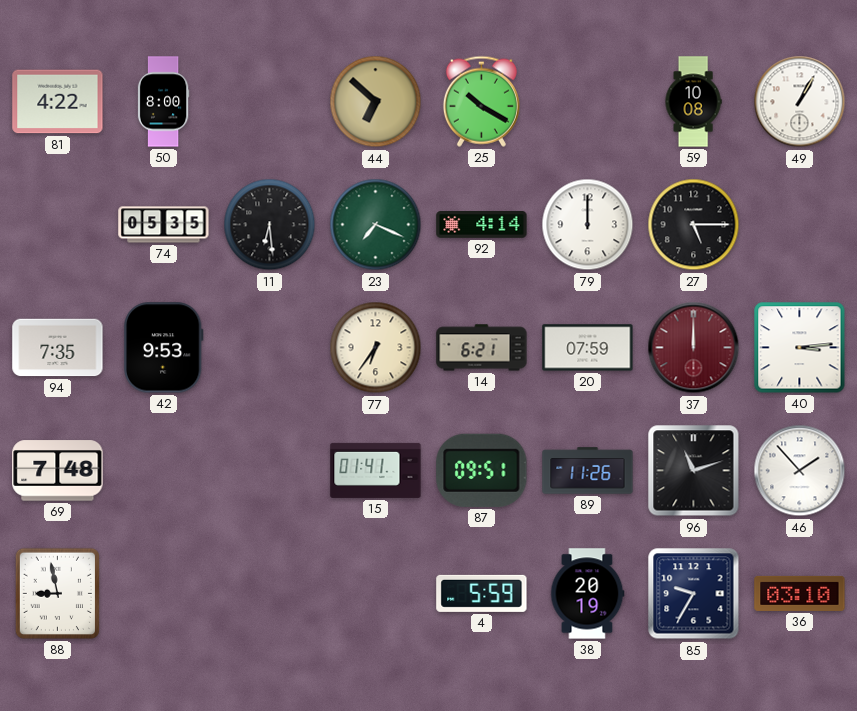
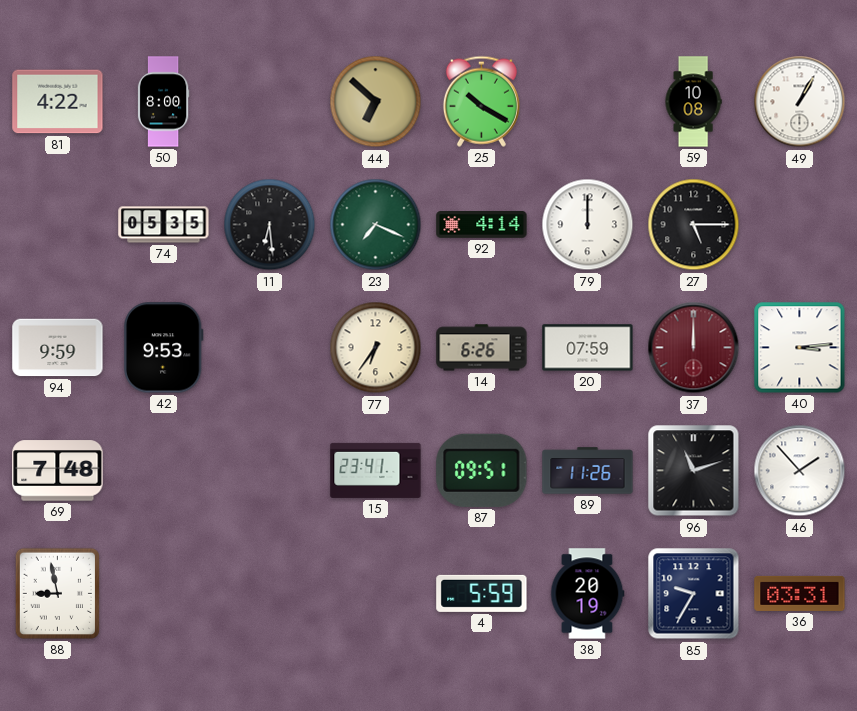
94: 7:35 -> 9:59
14: 6:21 -> 6:26
15: 01:41 -> 23:41
36: 03:10 -> 03:31
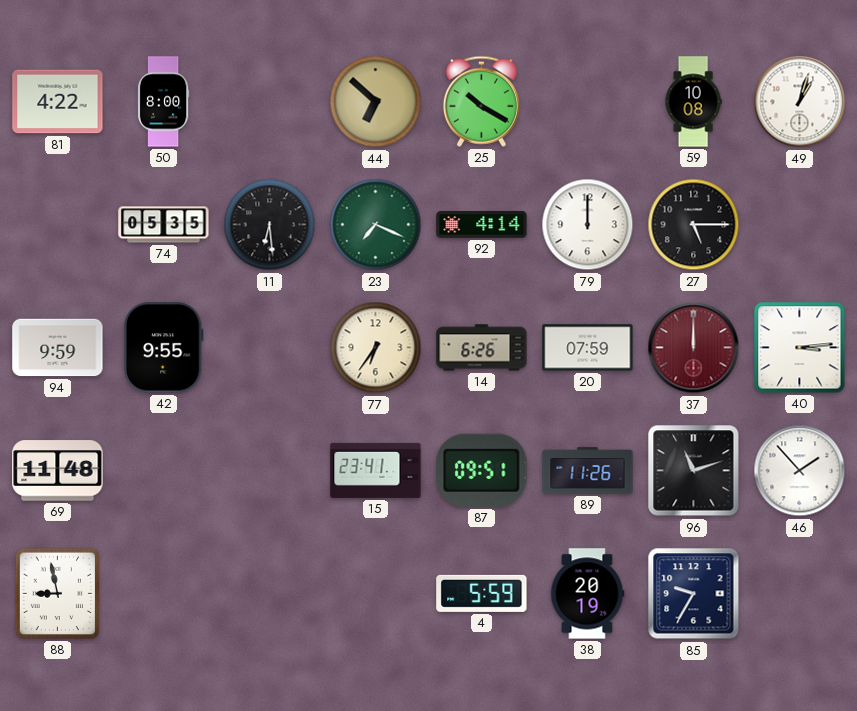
49: 1:05 -> 1:03
42: 9:53 -> 9:55
69: 7:48 -> 11:48
36: 03:31 -> none
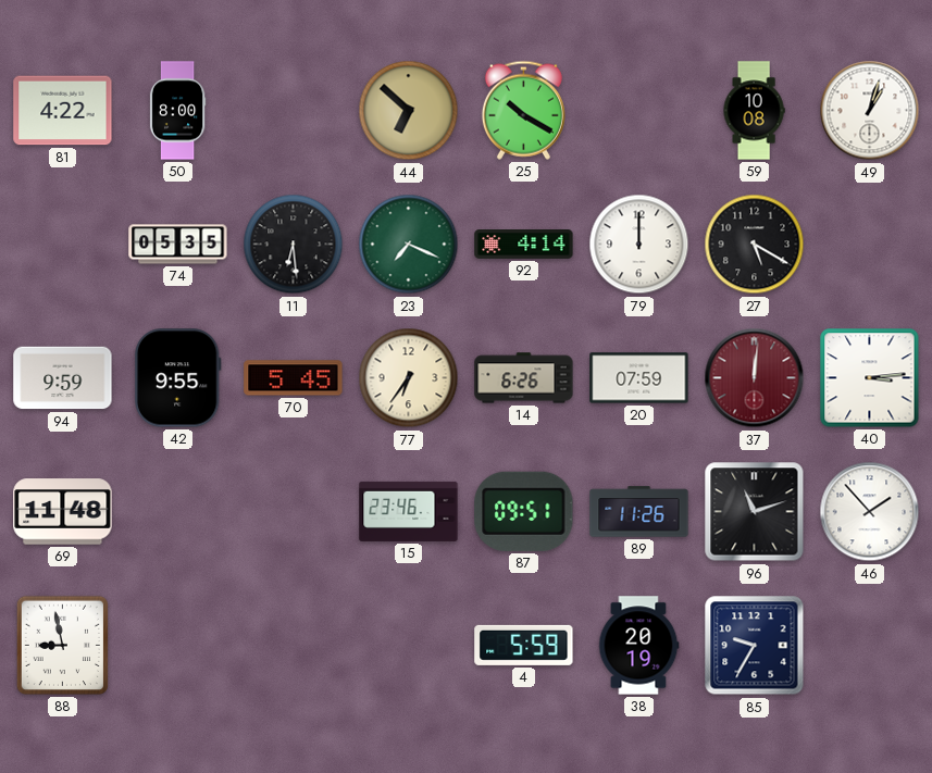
27: 5:15 -> 5:20
70: none -> 5:45
37: 12:00 -> 12:01
15: 23:41 -> 23:46
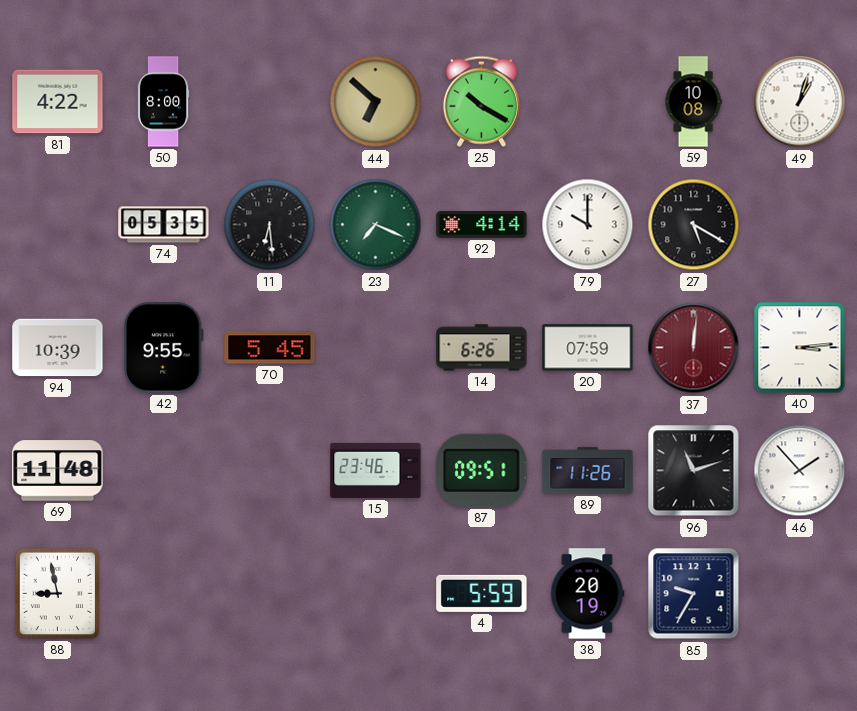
79: 12:00 -> 10:00
94: 9:59 -> 10:39
77: 6:36 -> none
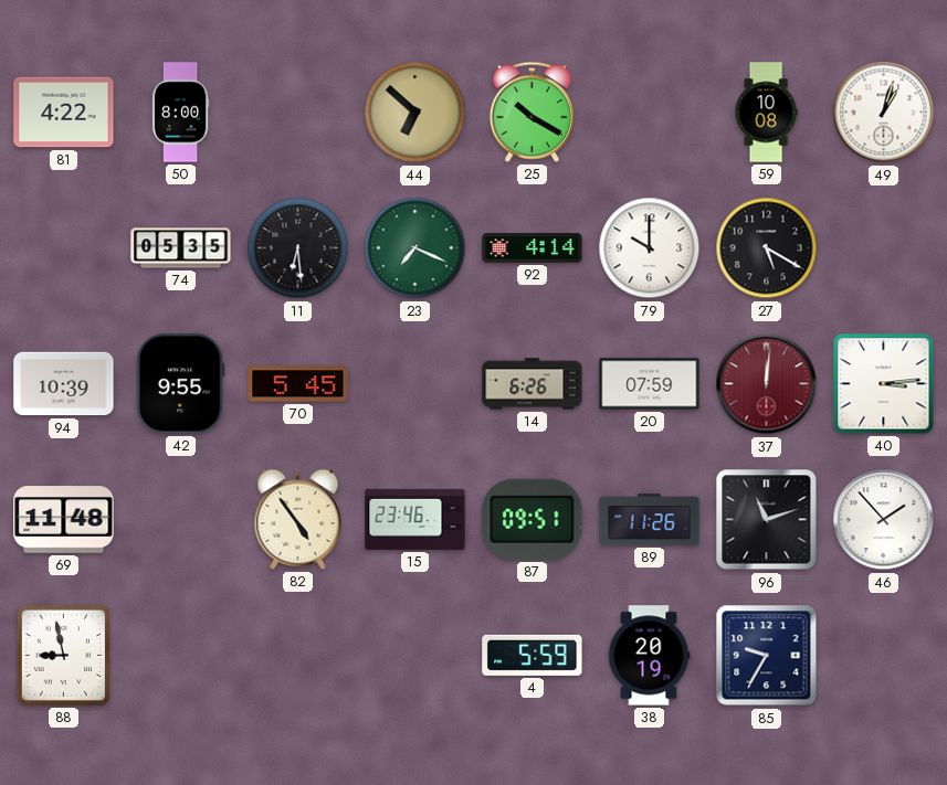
82: none -> 4:54
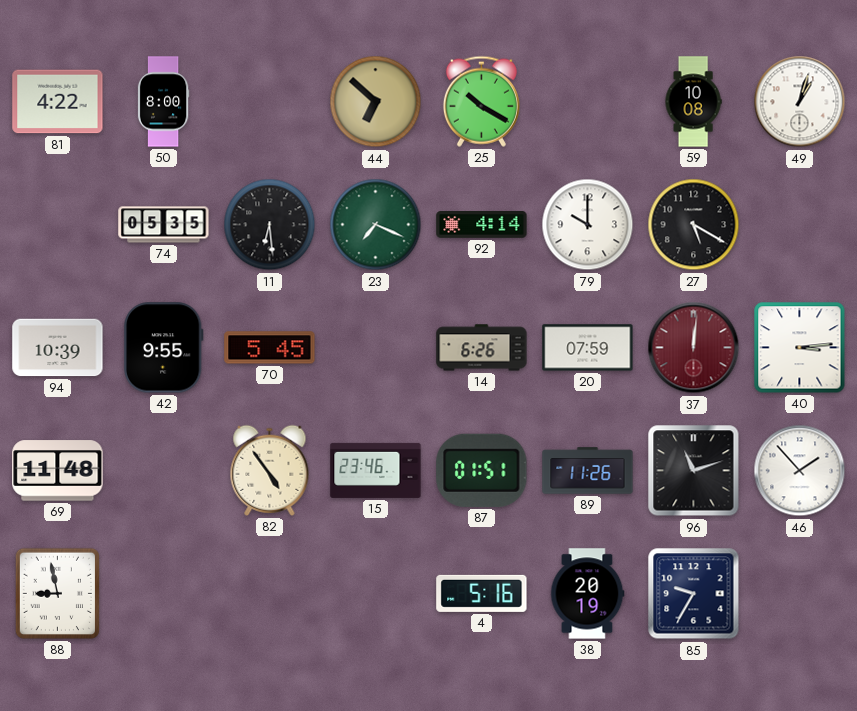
87: 09:51 -> 01:51
4: 5:59 -> 5:16
